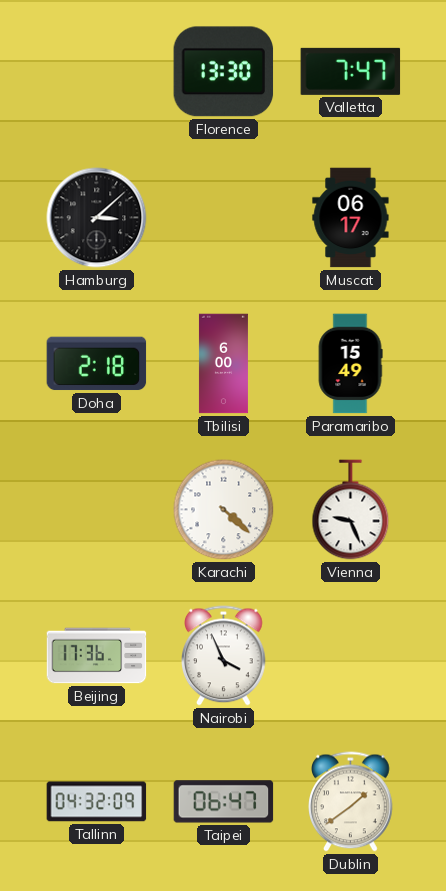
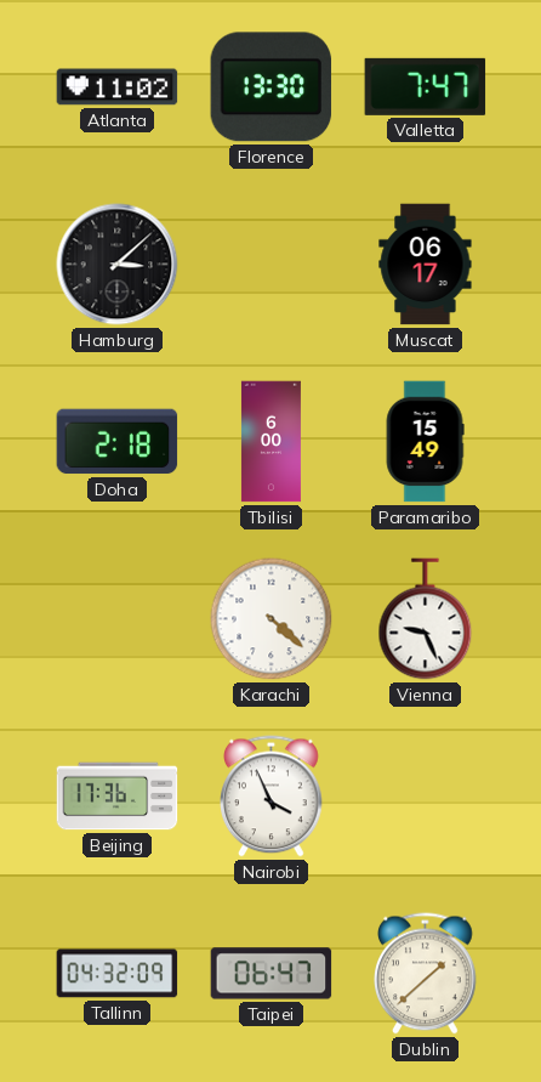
Atlanta: none -> 11:02
Dublin: 1:39 -> 1:38
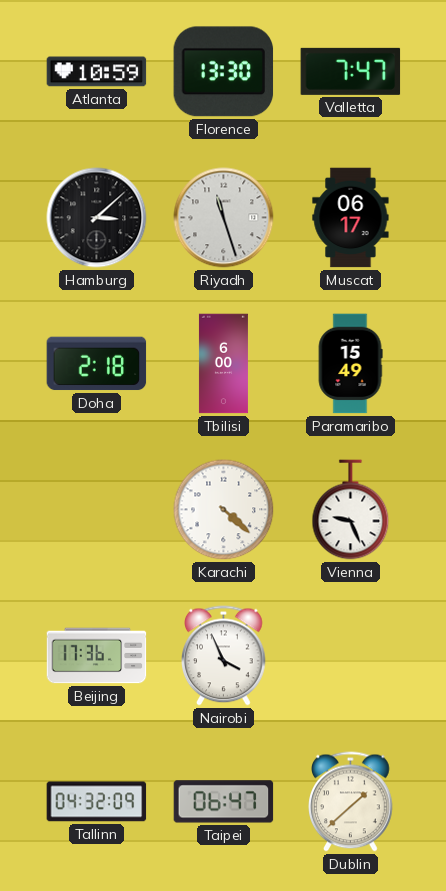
Atlanta: 11:02 -> 10:59
Riyadh: none -> 11:27
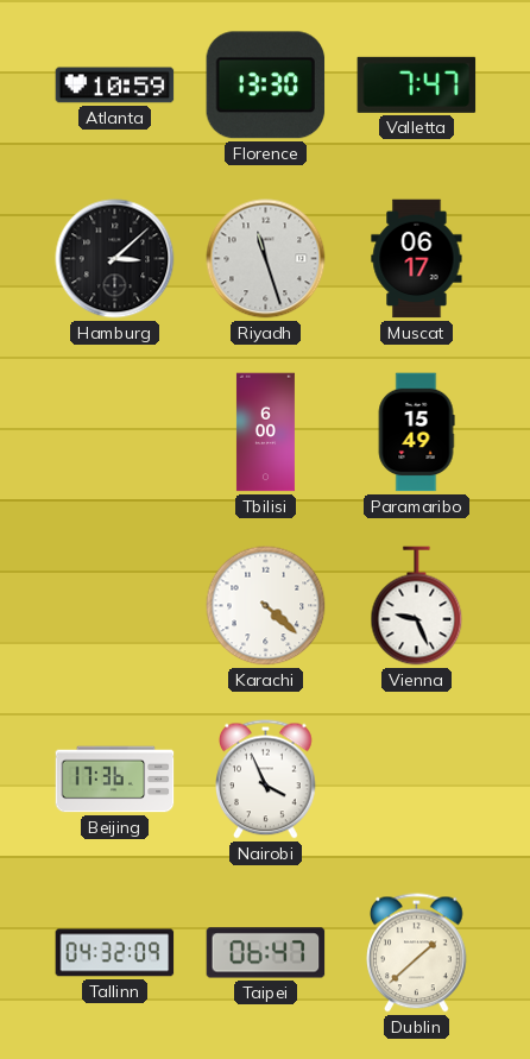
Doha: 2:18 -> none
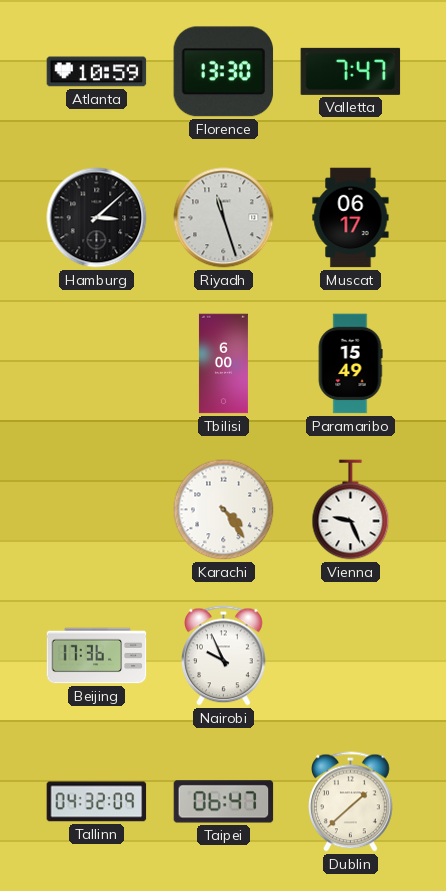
Karachi: 4:22 -> 4:24
Nairobi: 3:56 -> 9:56
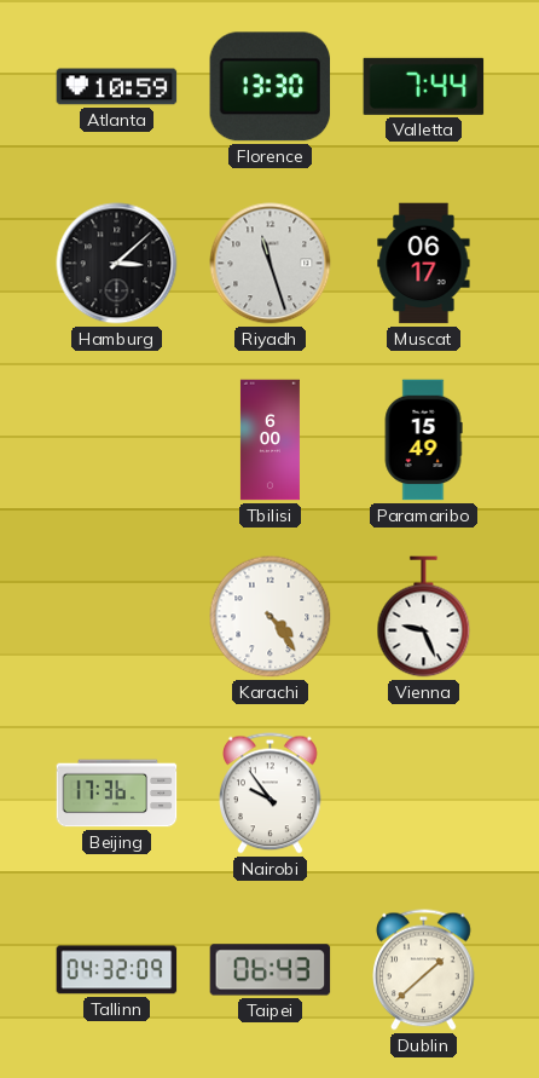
Valletta: 7:47 -> 7:44
Nairobi: 9:56 -> 9:54
Taipei: 06:47 -> 06:43
